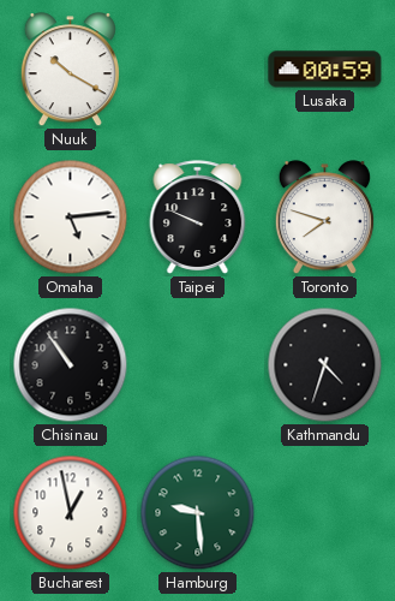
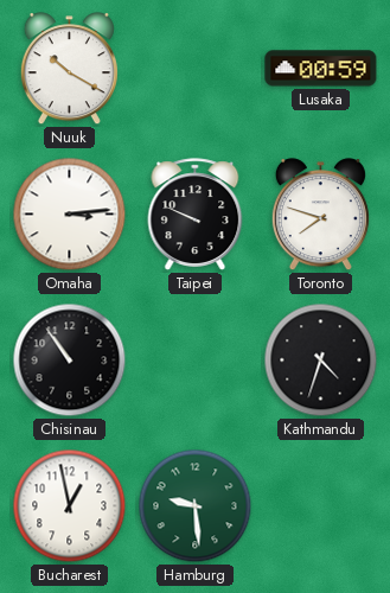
Omaha: 5:14 -> 3:14
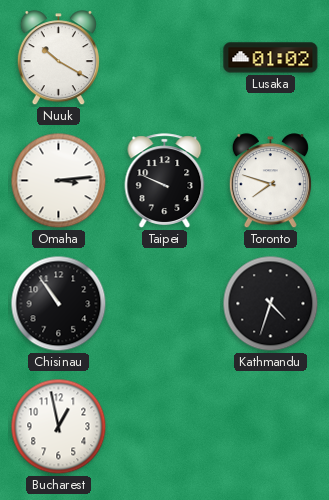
Lusaka: 00:59 -> 01:02
Hamburg: 9:29 -> none
